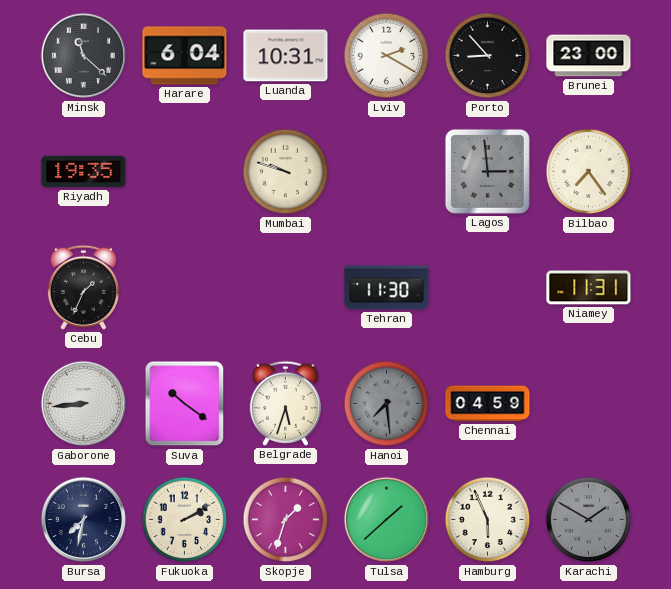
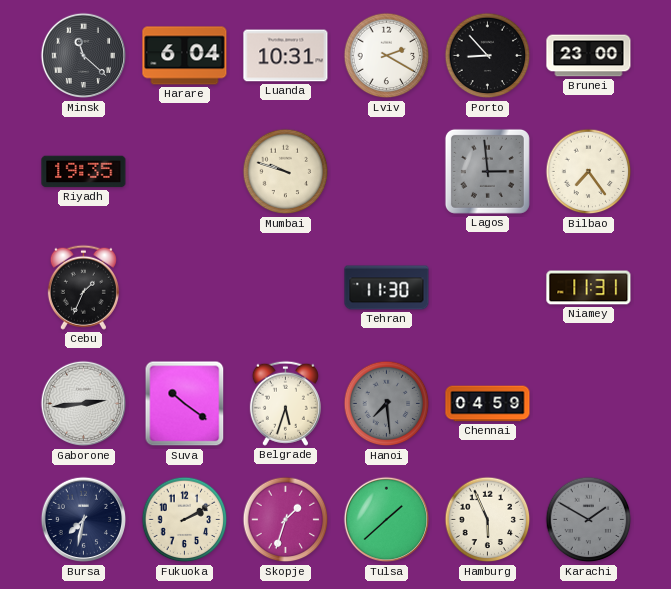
Gaborone: 8:44 -> 2:44
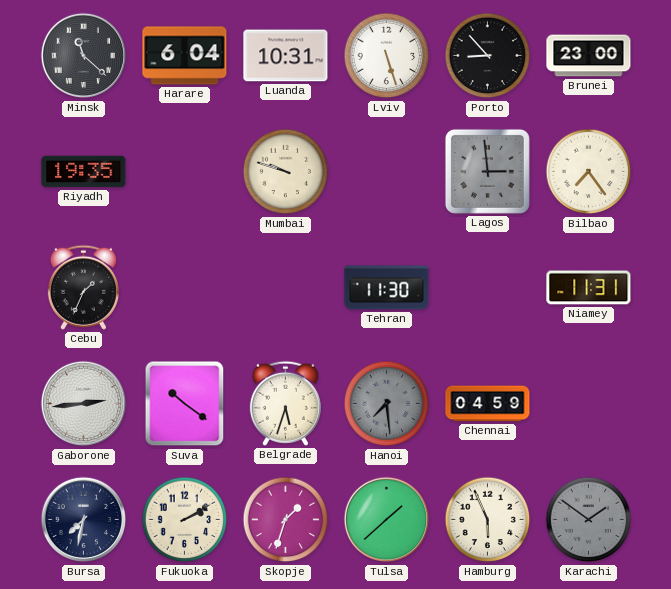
Lviv: 2:20 -> 5:27
Karachi: 1:50 -> 1:51
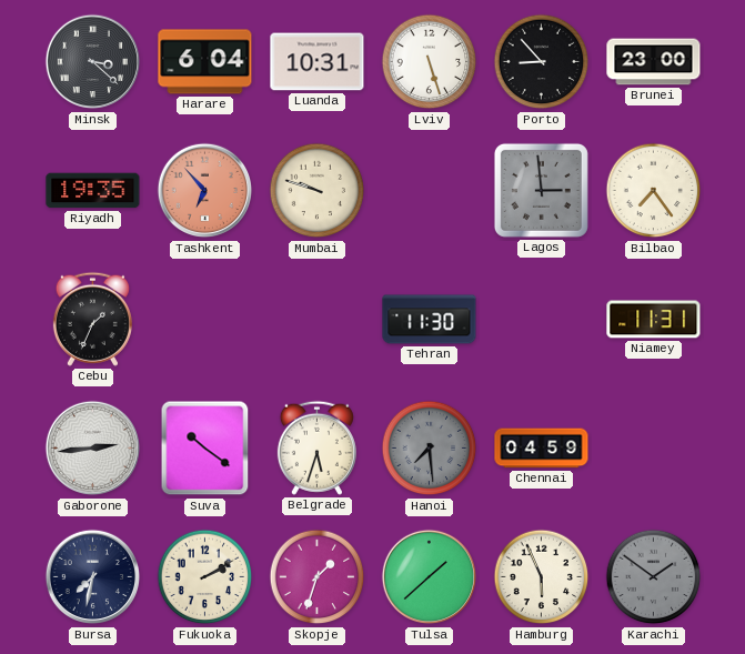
Minsk: 11:22 -> 3:22
Tashkent: none -> 6:53
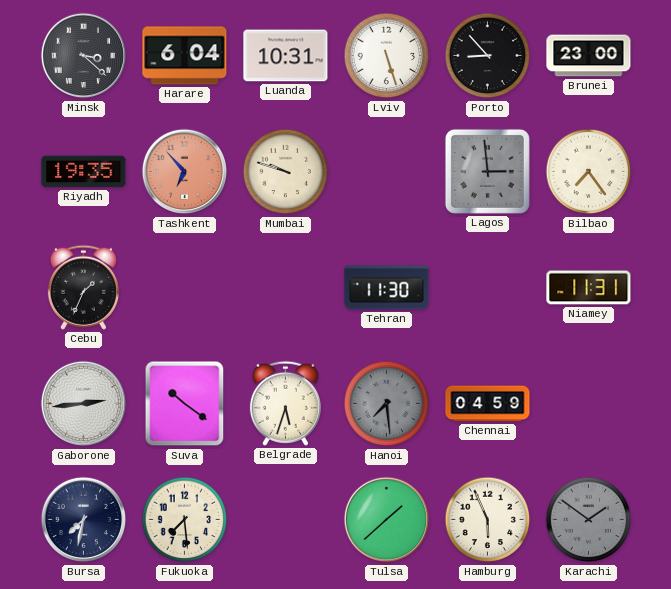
Fukuoka: 2:10 -> 7:29
Skopje: 1:33 -> none
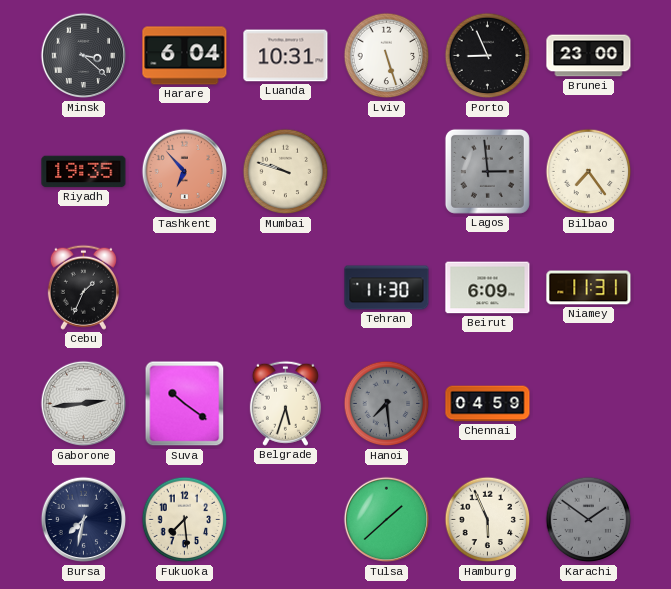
Porto: 8:53 -> 8:56
Beirut: none -> 6:09
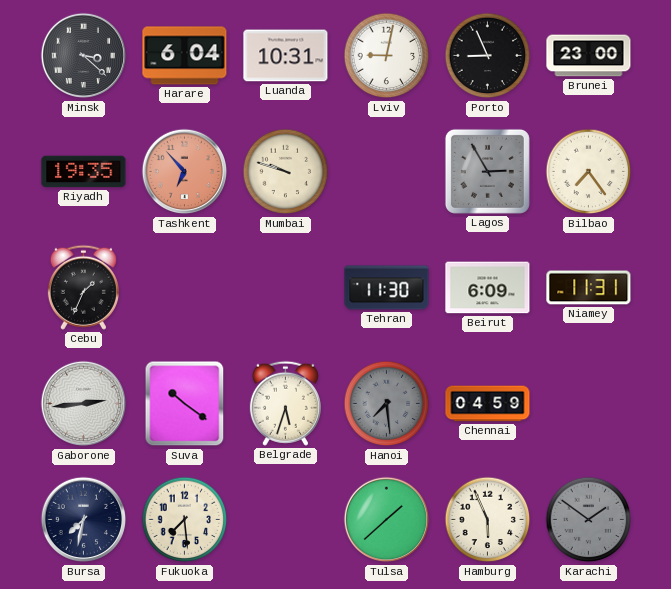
Lviv: 5:27 -> 9:02
Lagos: 2:59 -> 2:55
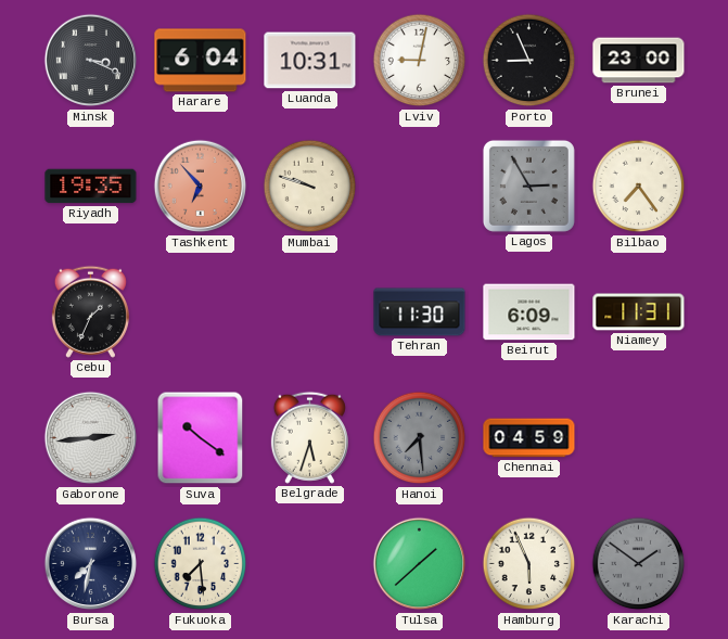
Minsk: 3:22 -> 3:19
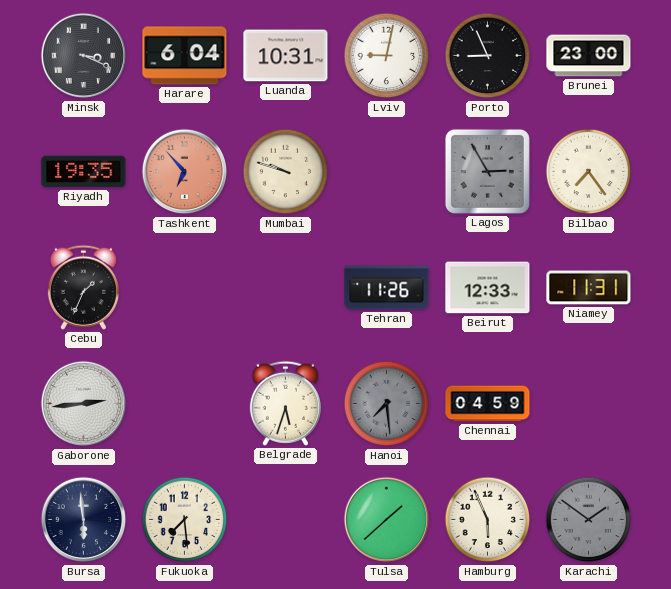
Tehran: 11:30 -> 11:26
Beirut: 6:09 -> 12:33
Suva: 10:21 -> none
Bursa: 7:32 -> 5:59
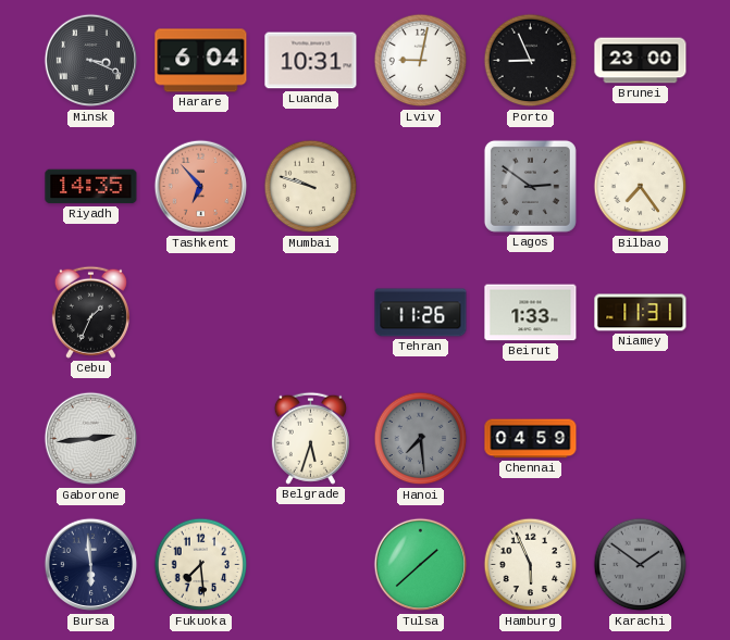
Riyadh: 19:35 -> 14:35
Lagos: 2:55 -> 2:51
Beirut: 12:33 -> 1:33
